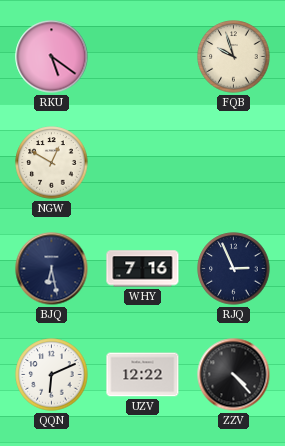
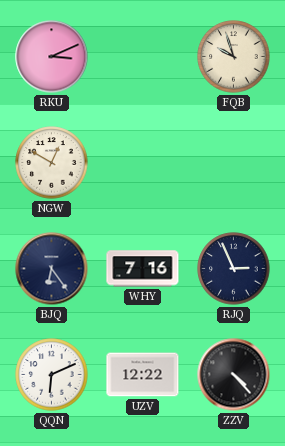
RKU: 5:21 -> 3:11
BJQ: 6:28 -> 6:24
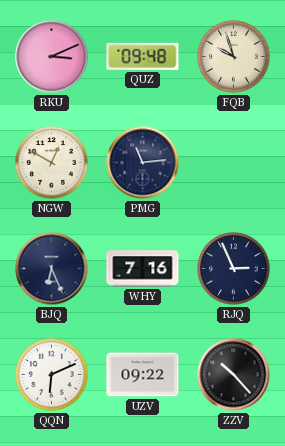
QUZ: none -> 09:48
PMG: none -> 11:14
BJQ: 6:24 -> 6:26
UZV: 12:22 -> 09:22
ZZV: 4:23 -> 10:23
